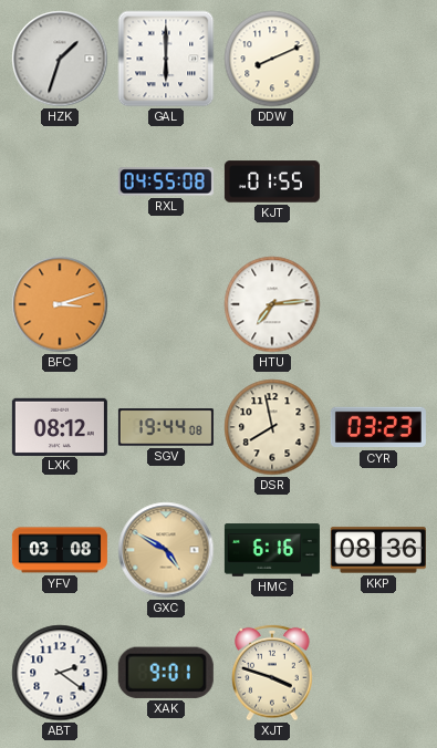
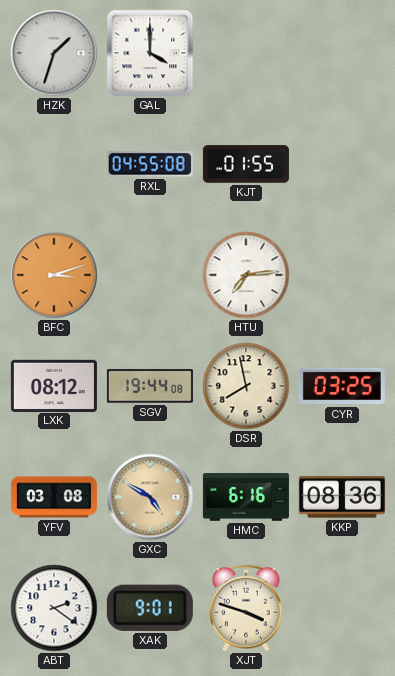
GAL: 6:00 -> 4:00
DDW: 8:11 -> none
CYR: 03:23 -> 03:25
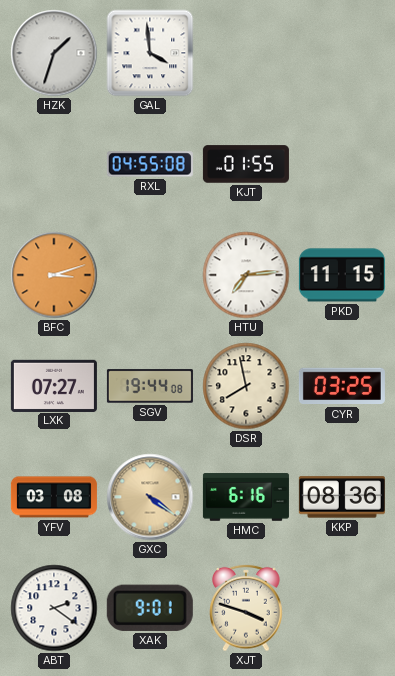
GAL: 4:00 -> 3:59
PKD: none -> 11:15
LXK: 08:12 -> 07:27
GXC: 4:50 -> 4:21
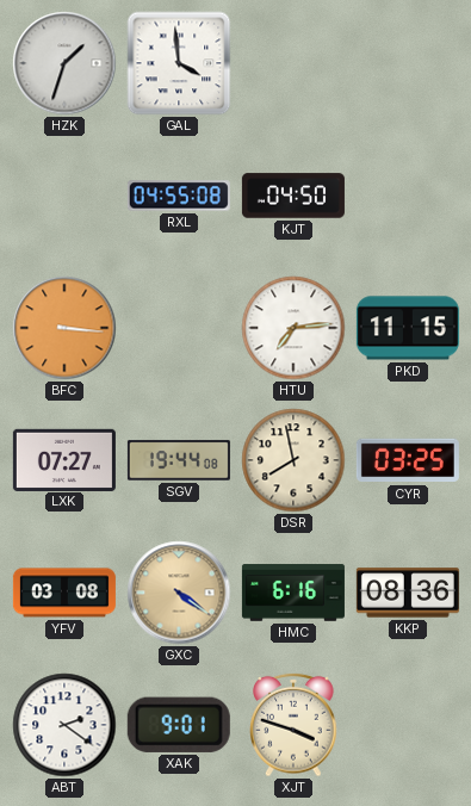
KJT: 01:55 -> 04:50
BFC: 3:12 -> 3:16
